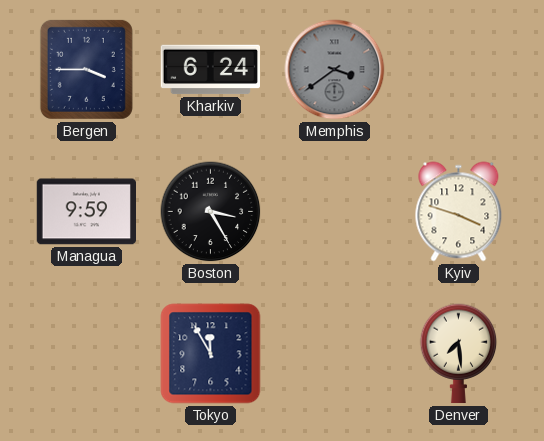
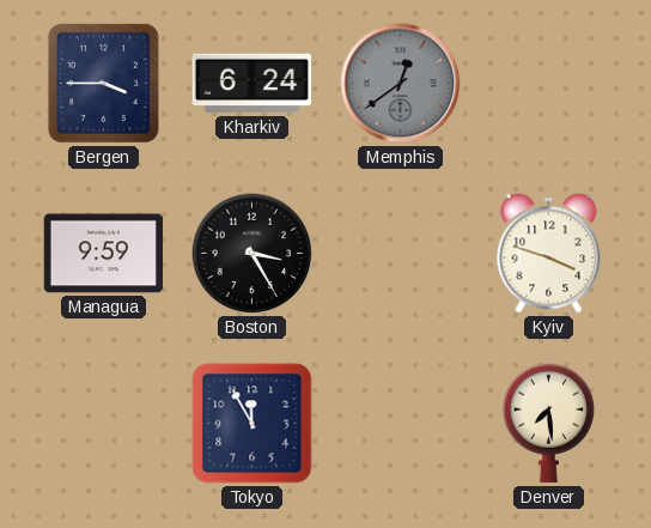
Memphis: 3:39 -> 12:39
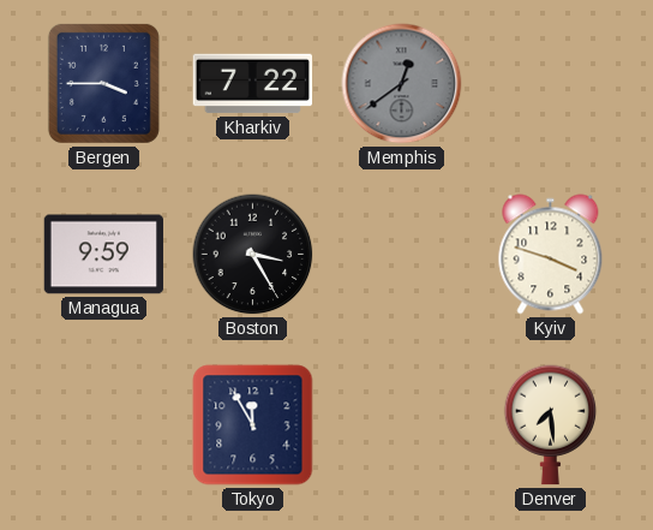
Kharkiv: 6:24 -> 7:22
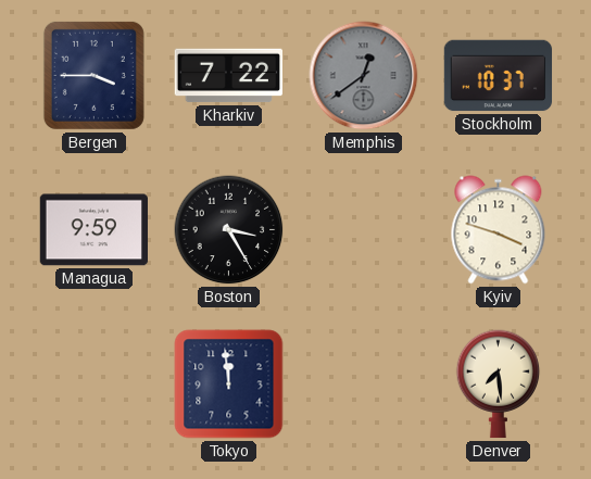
Stockholm: none -> 10:37
Tokyo: 11:55 -> 11:59
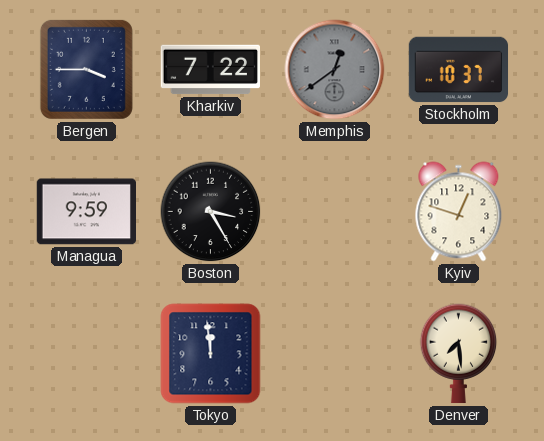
Kyiv: 3:48 -> 12:48
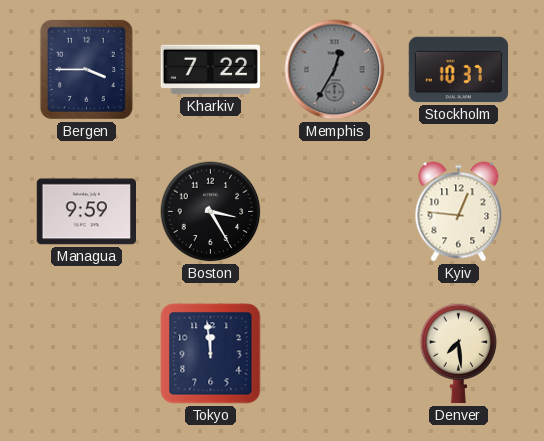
Memphis: 12:39 -> 12:35
Kyiv: 12:48 -> 12:46
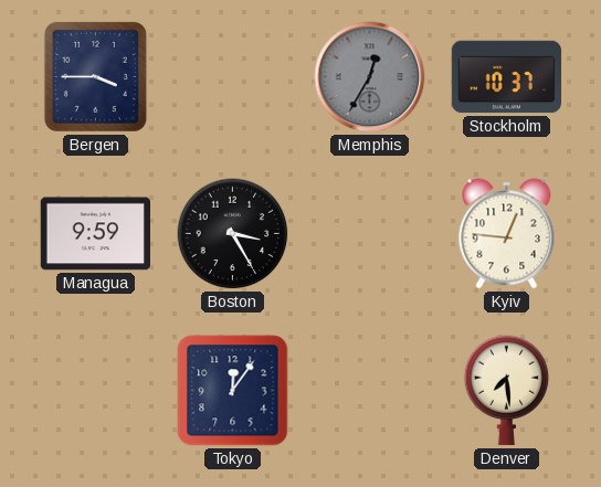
Kharkiv: 7:22 -> none
Tokyo: 11:59 -> 12:06
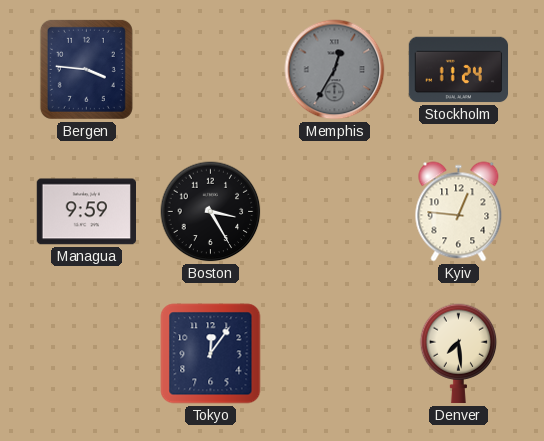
Bergen: 3:45 -> 3:46
Stockholm: 10:37 -> 11:24
